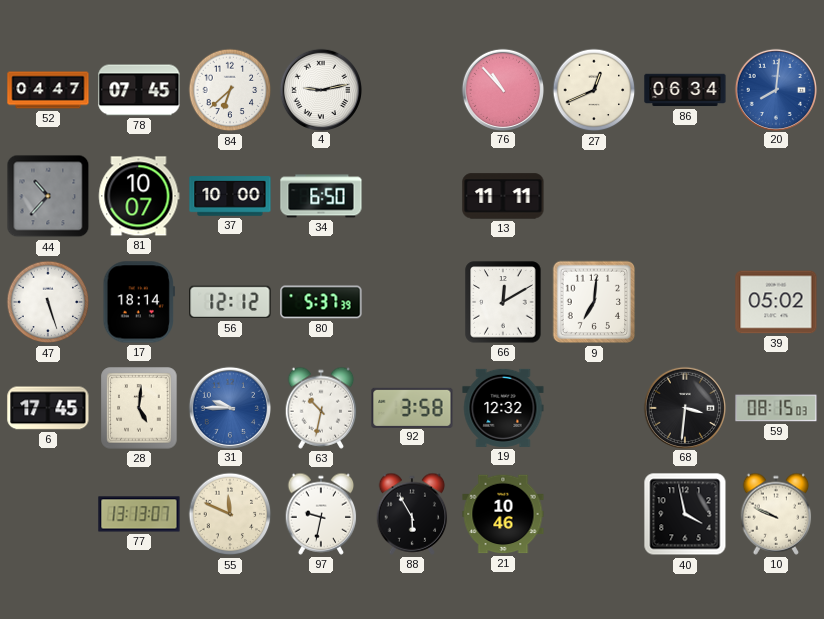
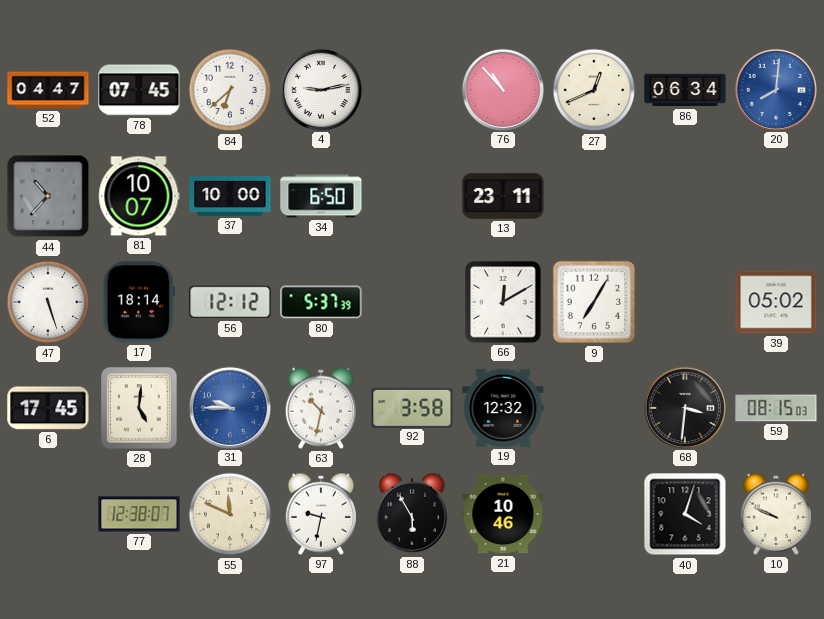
13: 11:11 -> 23:11
9: 7:01 -> 7:05
77: 13:13 -> 12:38
40: 3:58 -> 4:03
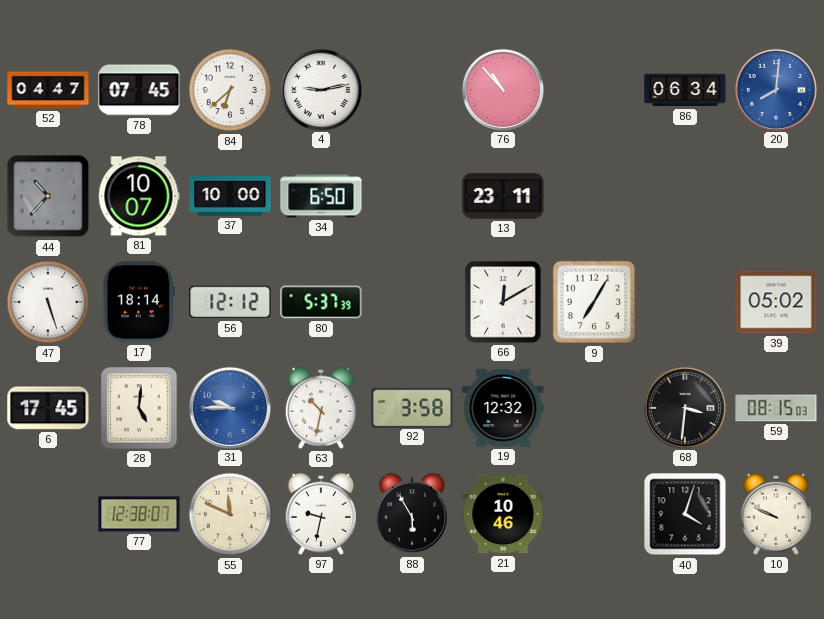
27: 12:41 -> none
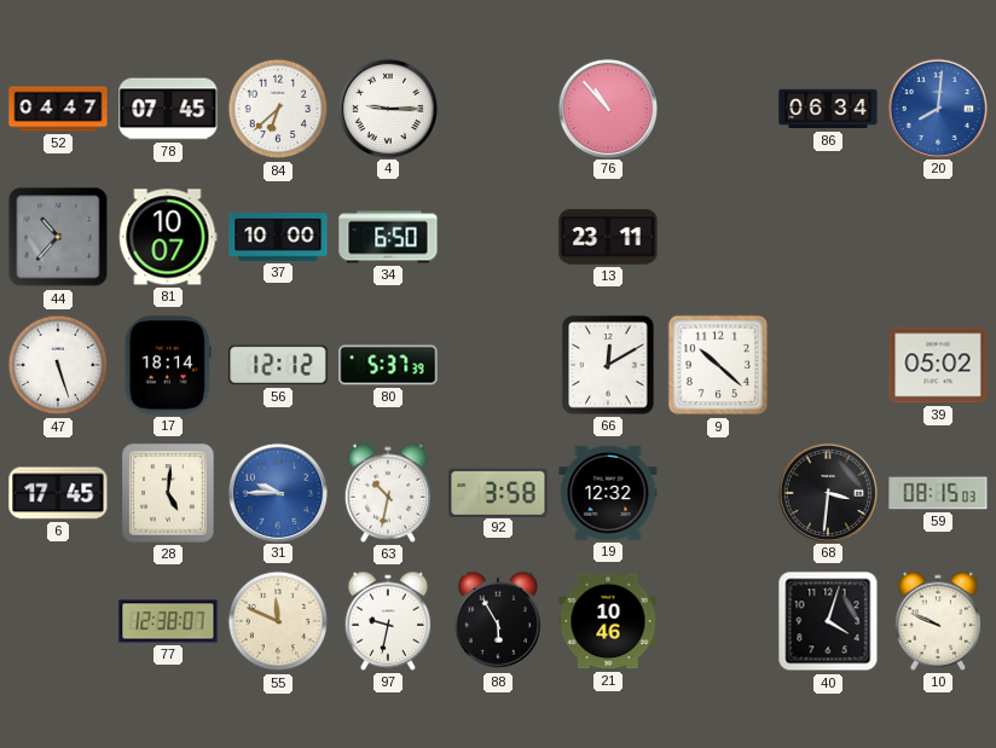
4: 9:13 -> 9:15
9: 7:05 -> 10:22
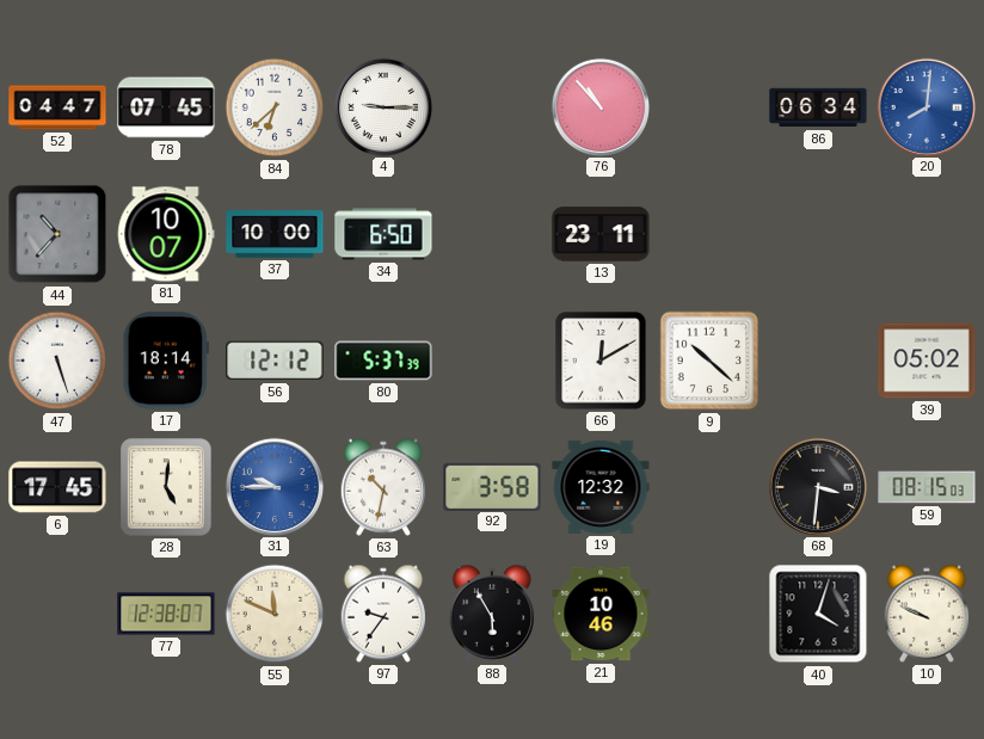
97: 9:32 -> 9:36
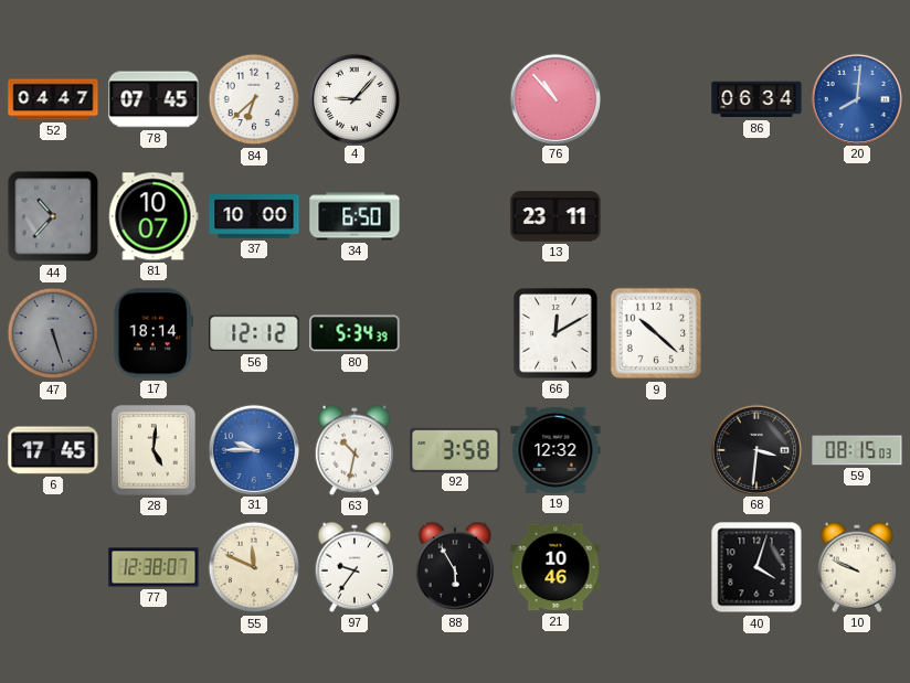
4: 9:15 -> 9:07
47 dial: white -> grey
80: 5:37 -> 5:34
39: 05:02 -> none
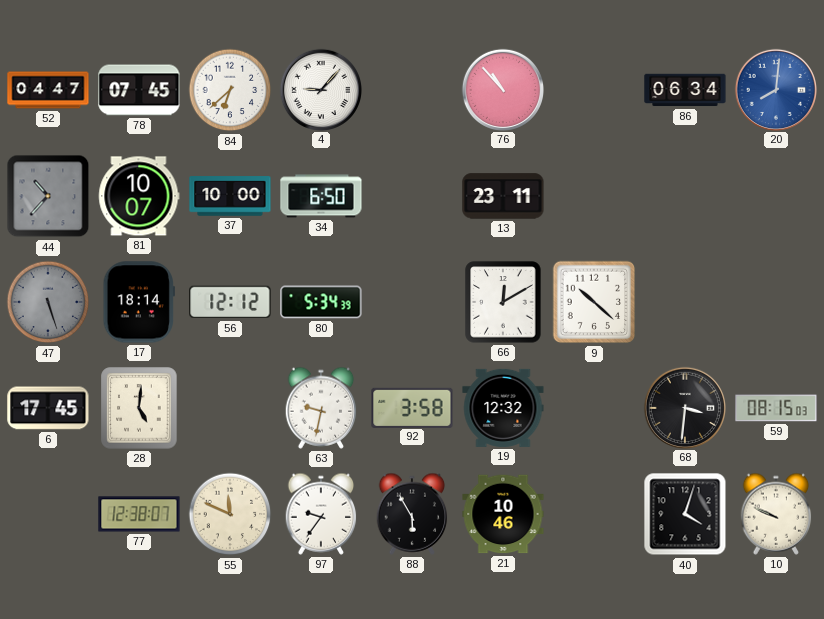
31: 9:45 -> none
63: 10:32 -> 9:32
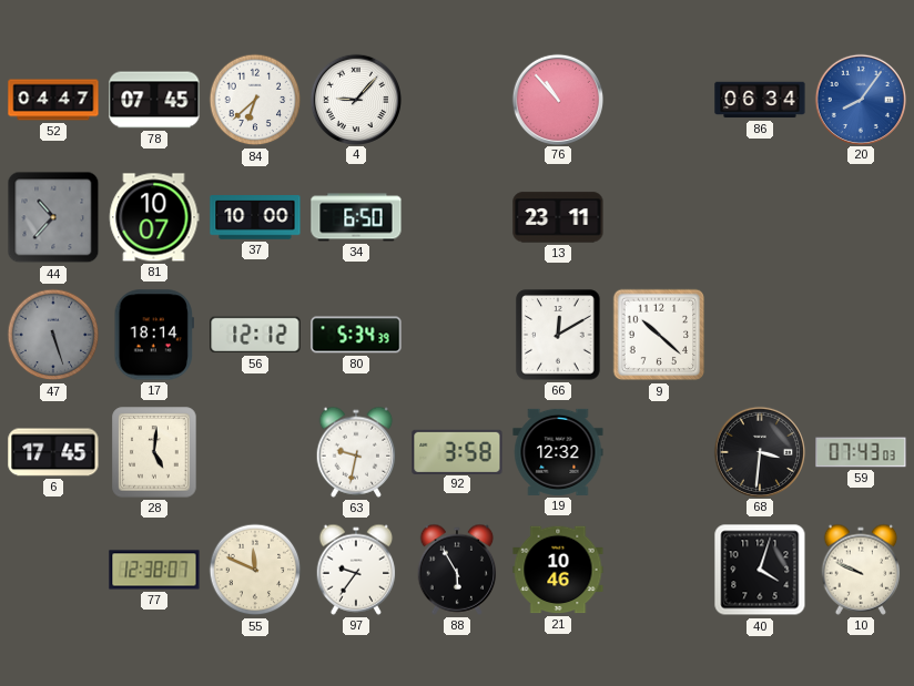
20: 8:01 -> 8:06
59: 08:15 -> 07:43
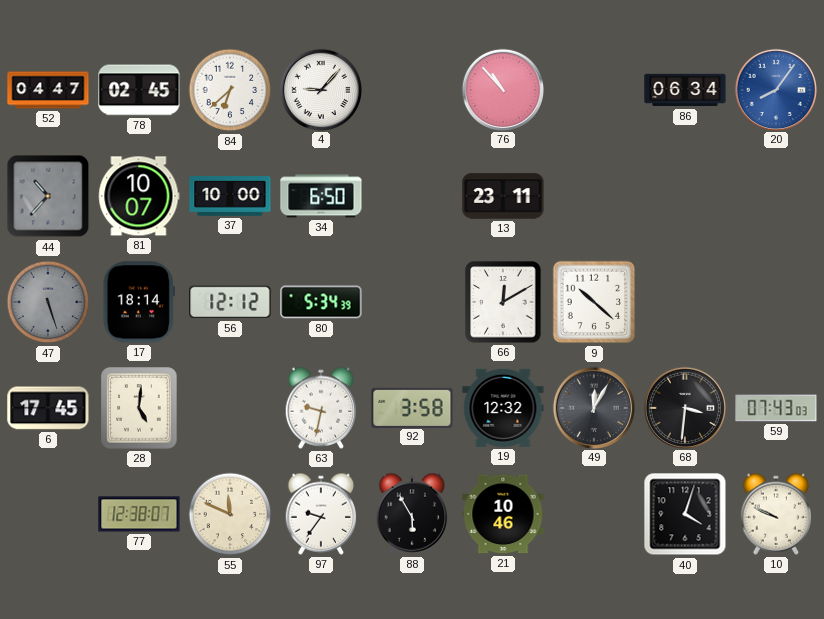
78: 07:45 -> 02:45
49: none -> 12:05
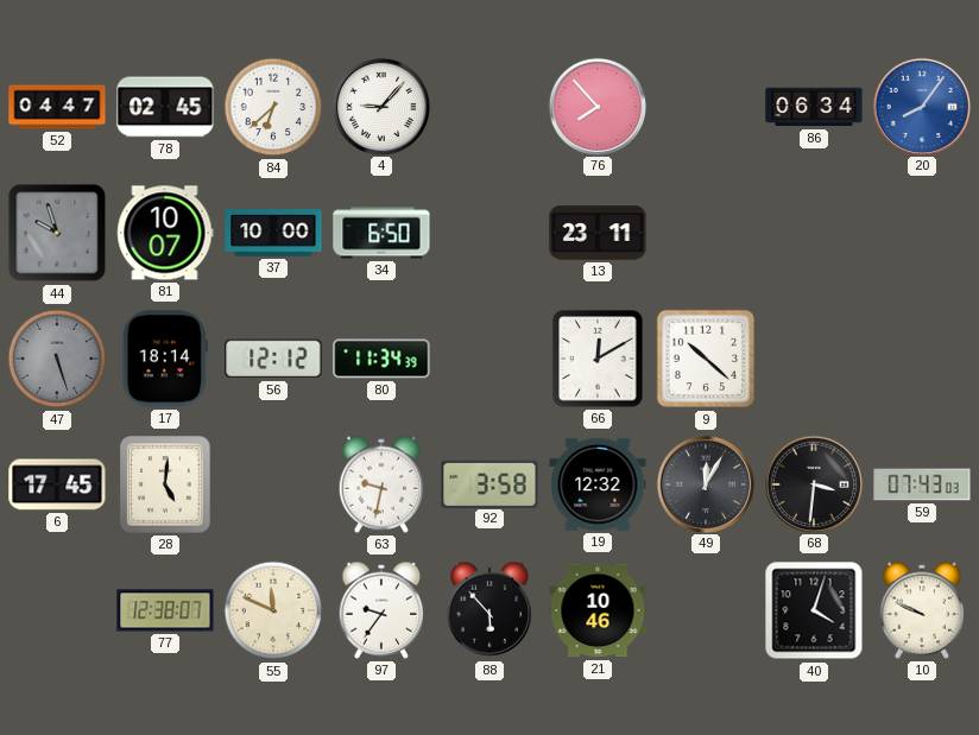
76: 10:53 -> 7:53
44: 10:37 -> 9:57
80: 5:34 -> 11:34
88: 5:55 -> 5:53
